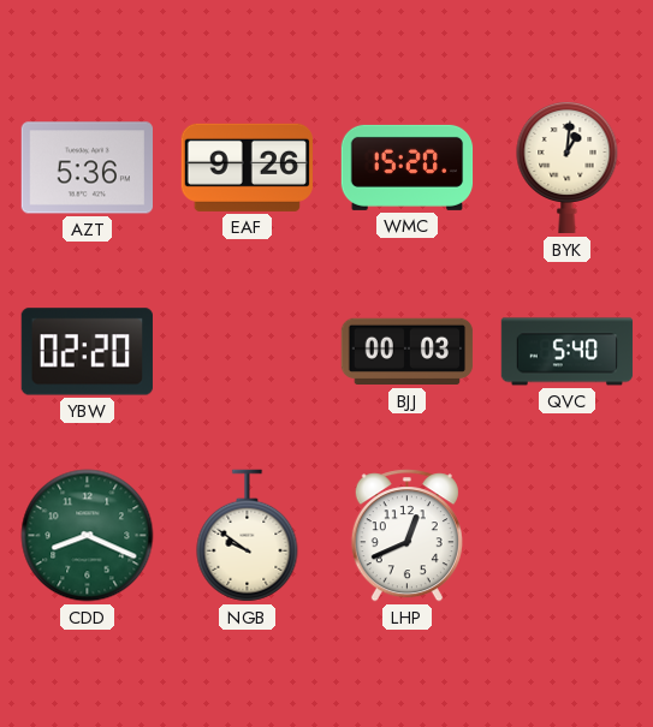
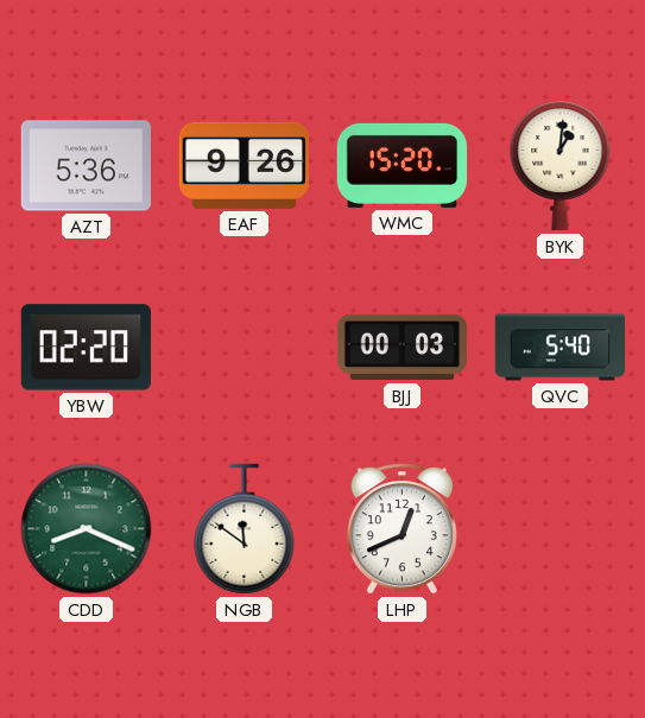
NGB: 9:51 -> 11:51
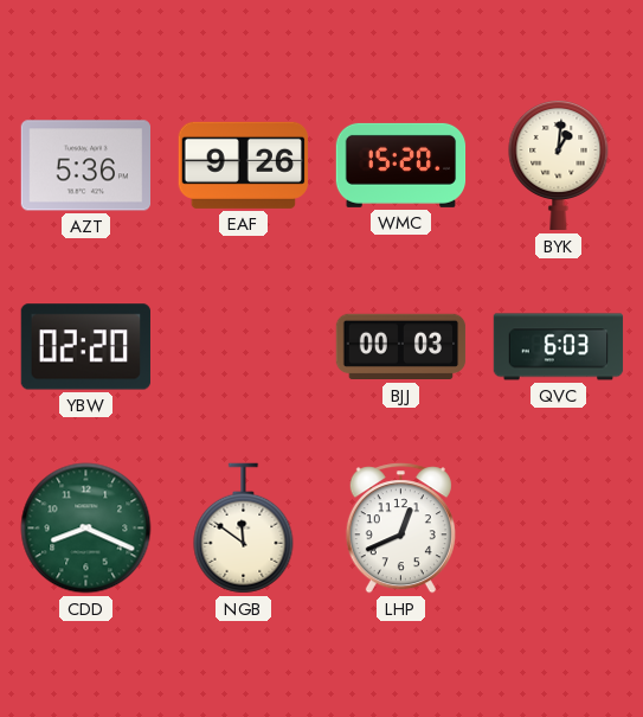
QVC: 5:40 -> 6:03
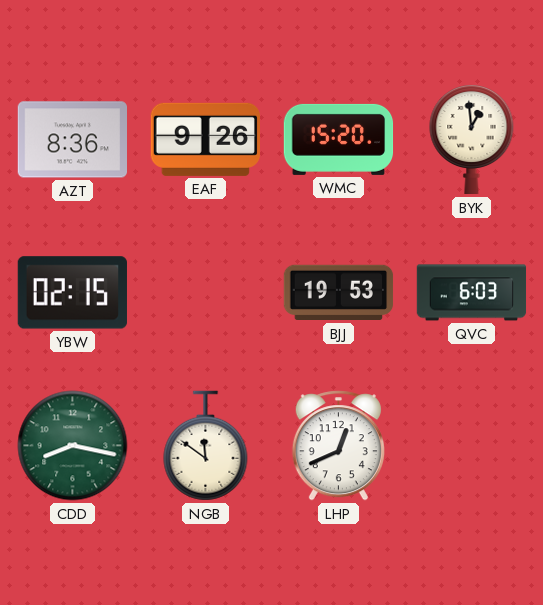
AZT: 5:36 -> 8:36
BYK: 1:01 -> 12:59
YBW: 02:20 -> 02:15
BJJ: 00:03 -> 19:53
CDD: 8:19 -> 8:17
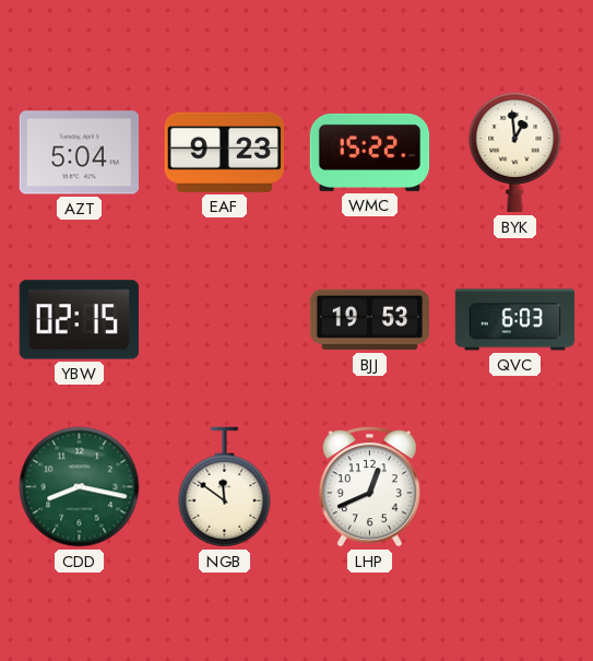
AZT: 8:36 -> 5:04
EAF: 9:26 -> 9:23
WMC: 15:20 -> 15:22
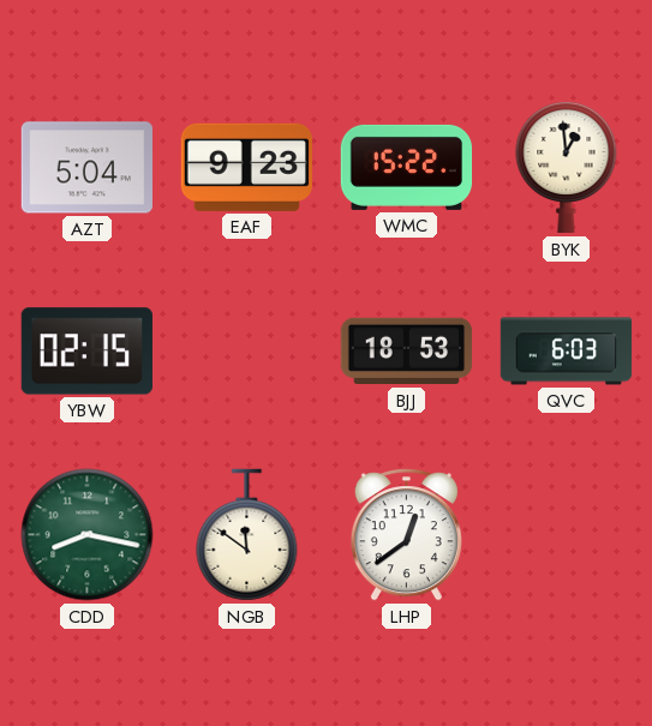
BJJ: 19:53 -> 18:53
LHP: 12:41 -> 12:39
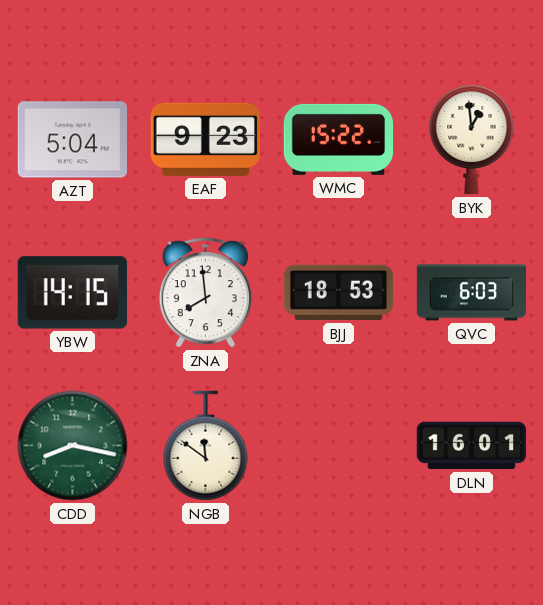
YBW: 02:15 -> 14:15
ZNA: none -> 7:59
LHP: 12:39 -> none
DLN: none -> 16:01
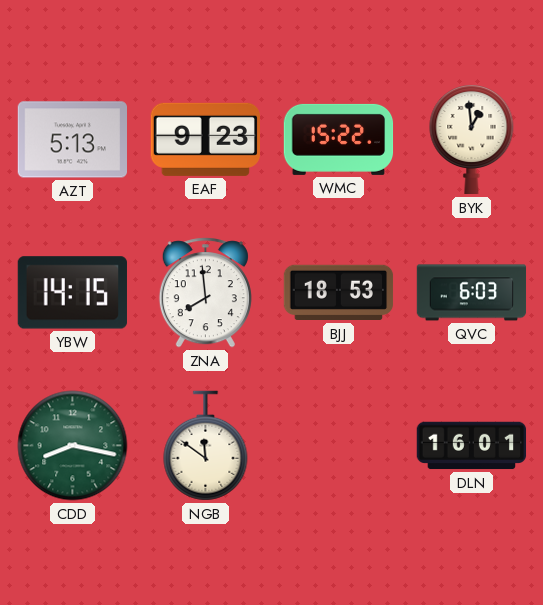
AZT: 5:04 -> 5:13
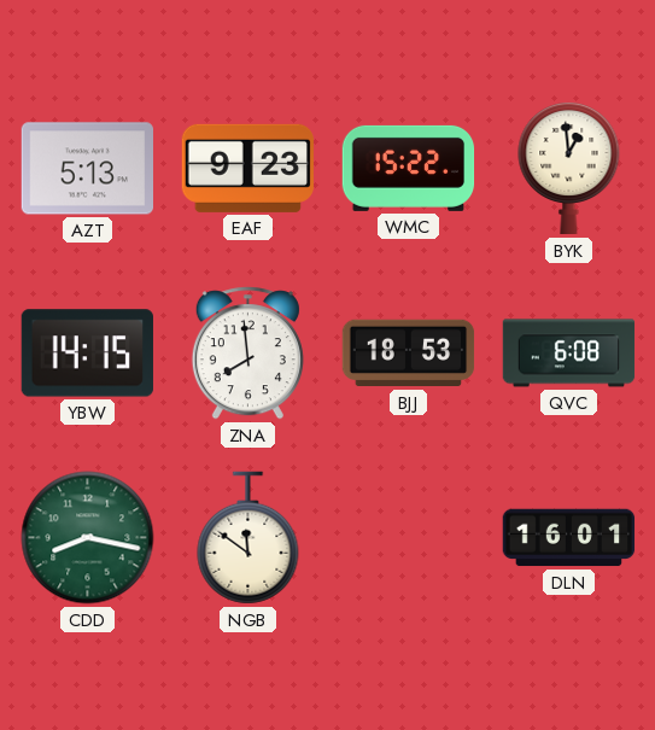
QVC: 6:03 -> 6:08
